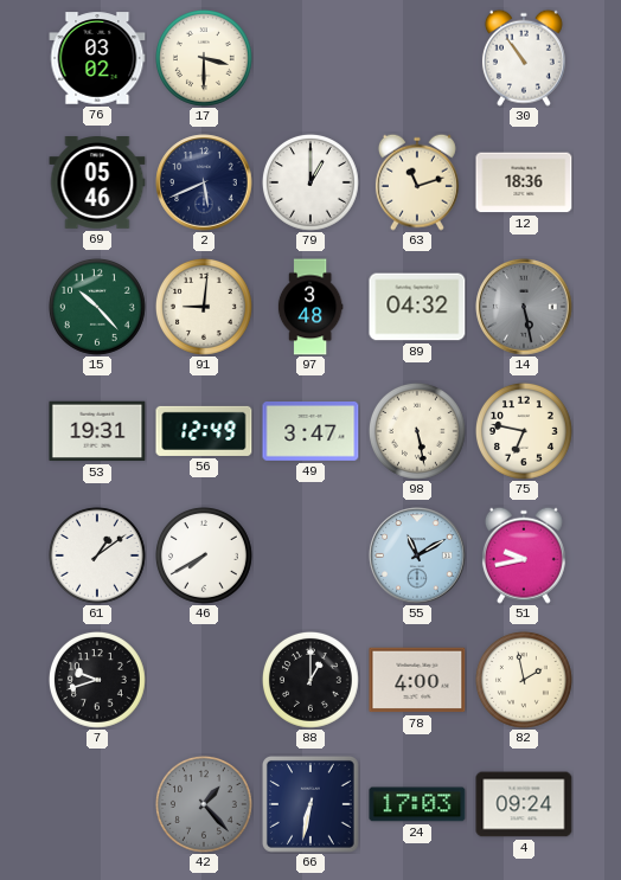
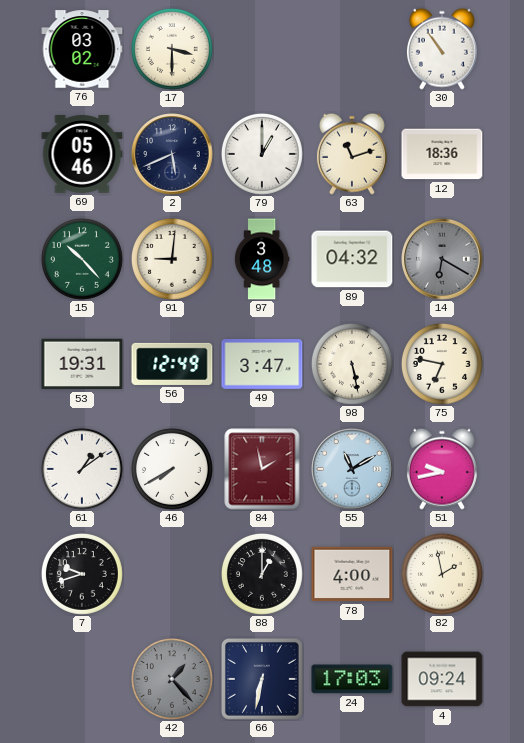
14: 5:28 -> 6:20
84: none -> 1:58
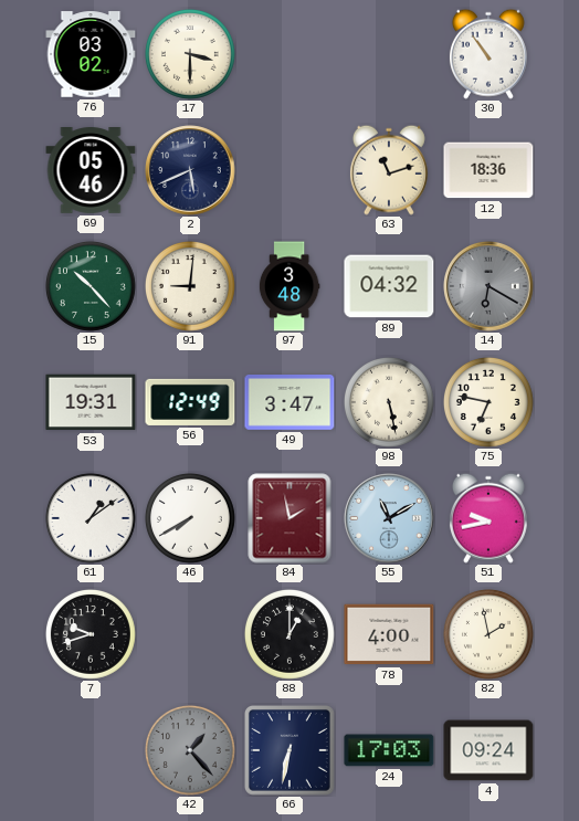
79: 1:00 -> none
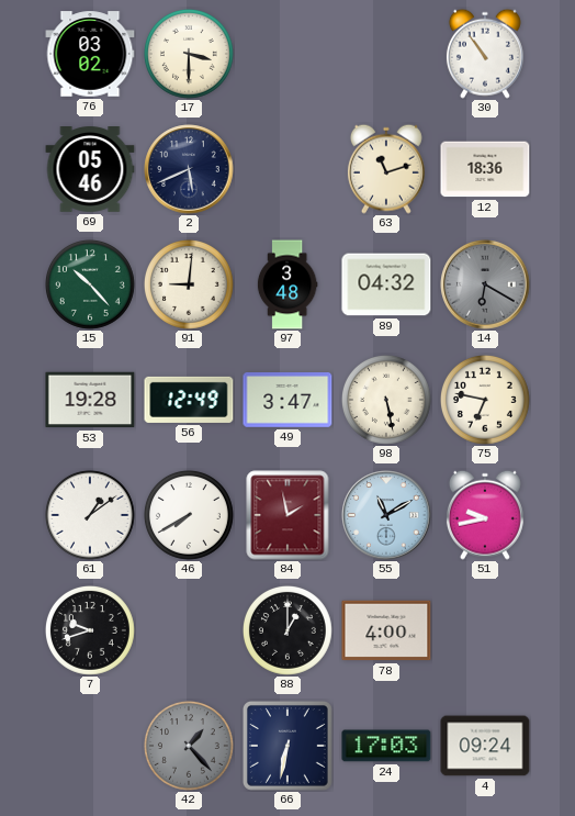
53: 19:31 -> 19:28
82: 1:58 -> none
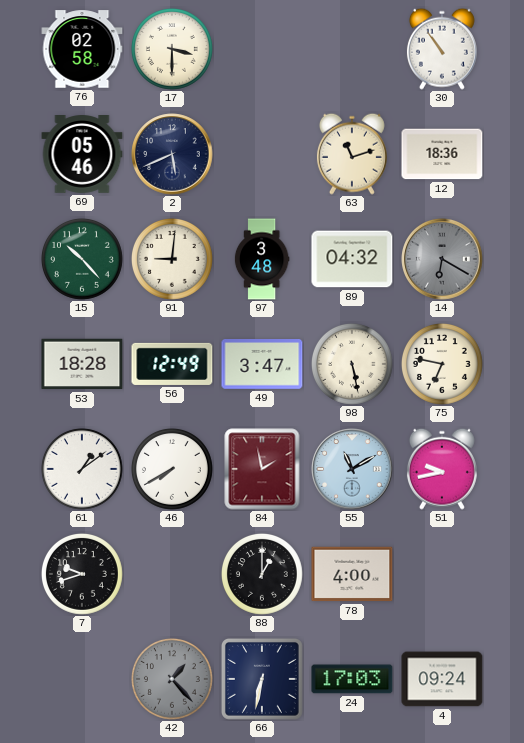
76: 03:02 -> 02:58
53: 19:28 -> 18:28
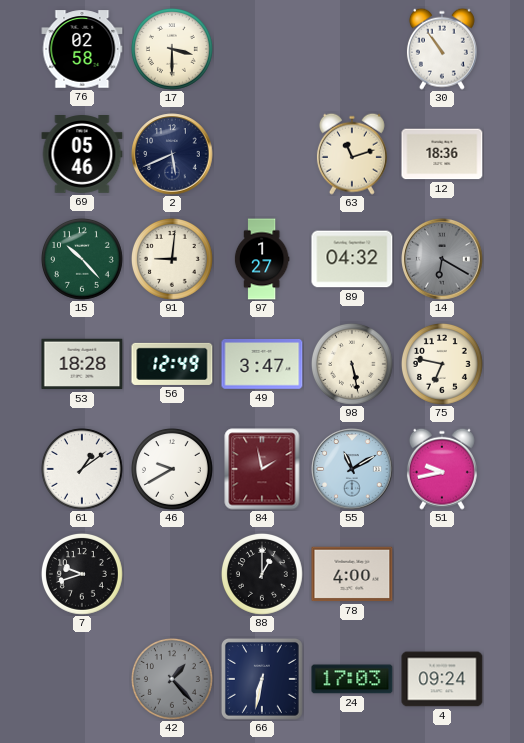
97: 3:48 -> 1:27
46: 7:40 -> 9:40
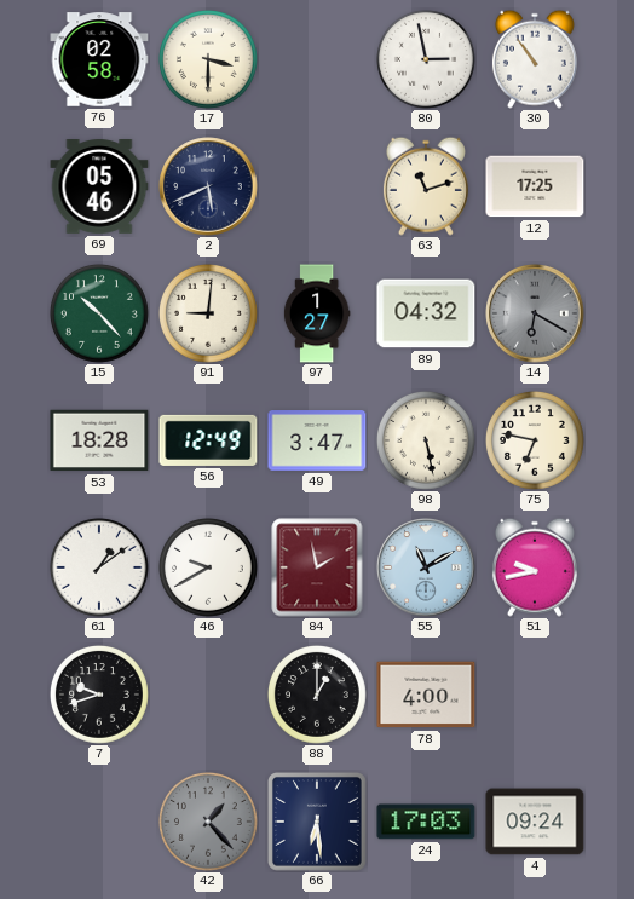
80: none -> 2:58
12: 18:36 -> 17:25
66: 6:32 -> 6:29
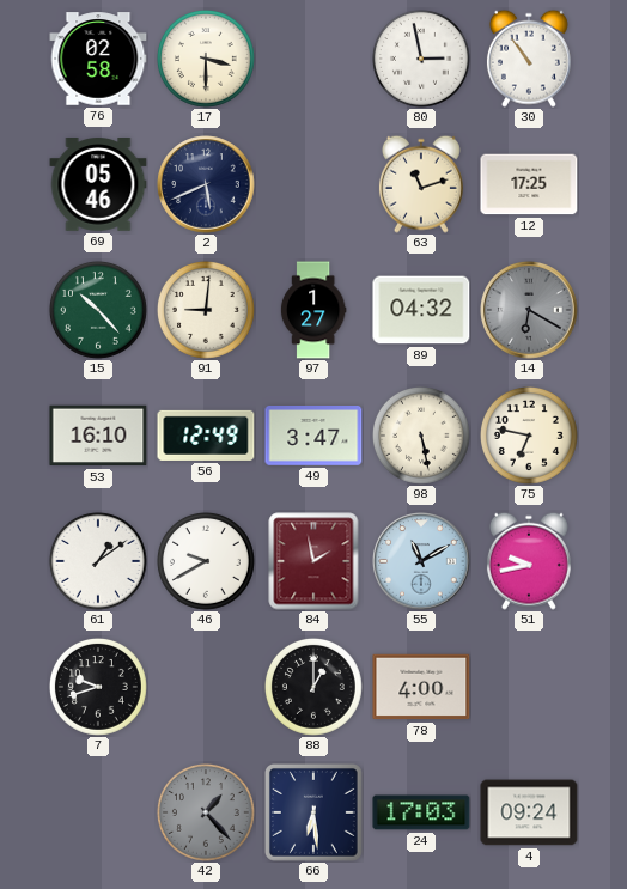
53: 18:28 -> 16:10
